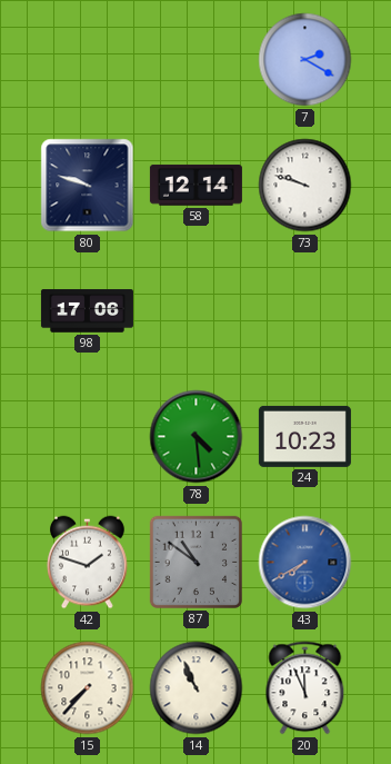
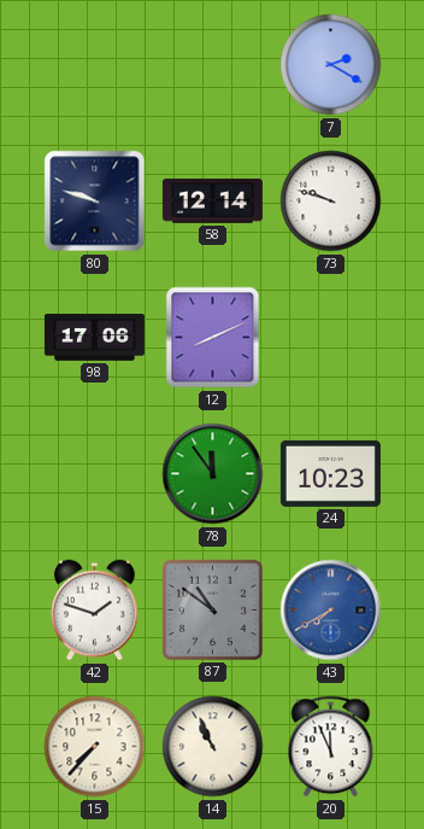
12: none -> 8:11
78: 4:29 -> 11:54
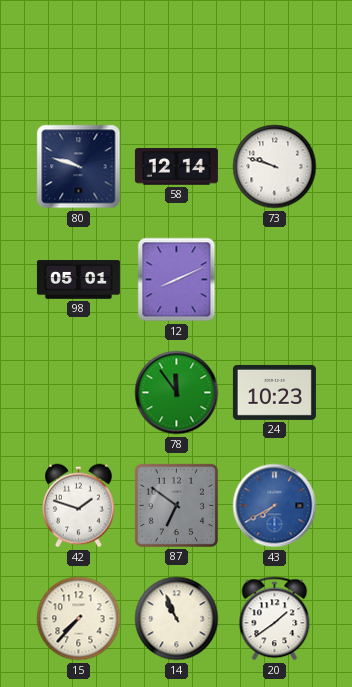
7: 2:20 -> none
98: 17:06 -> 05:01
87: 10:51 -> 6:51
20: 11:56 -> 1:39
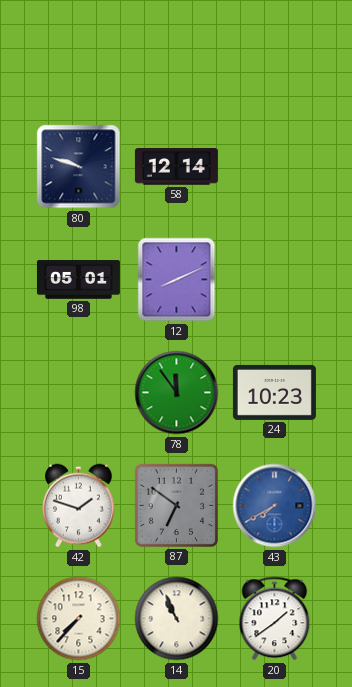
73: 9:48 -> none
